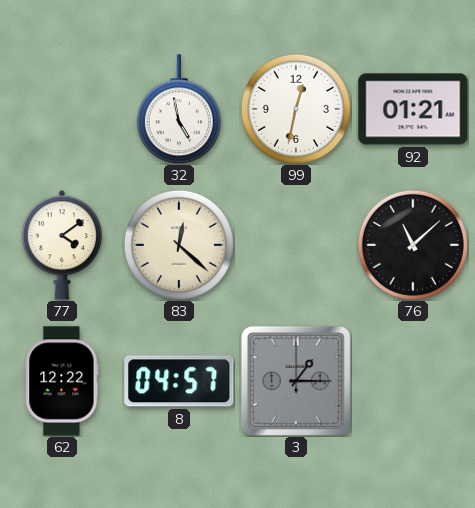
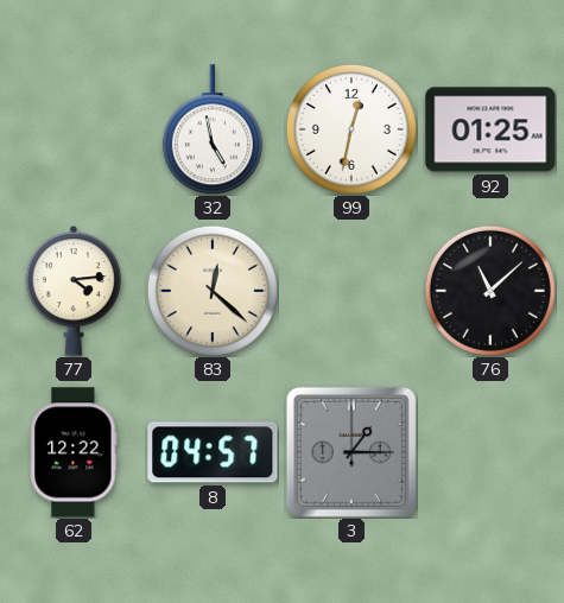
92: 01:21 -> 01:25
77: 4:09 -> 4:14
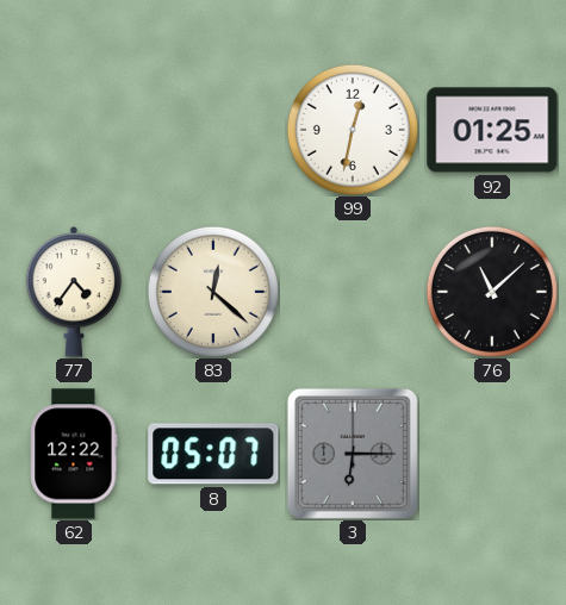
32: 4:58 -> none
77: 4:14 -> 4:36
8: 04:57 -> 05:07
3: 1:15 -> 6:15
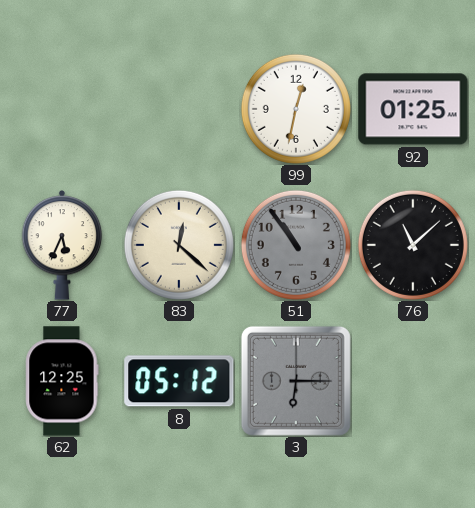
77: 4:36 -> 5:34
51: none -> 10:54
62: 12:22 -> 12:25
8: 05:07 -> 05:12
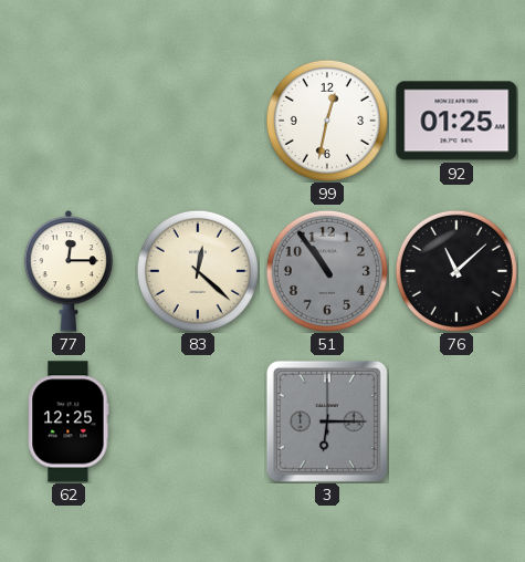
77: 5:34 -> 12:15
8: 05:12 -> none
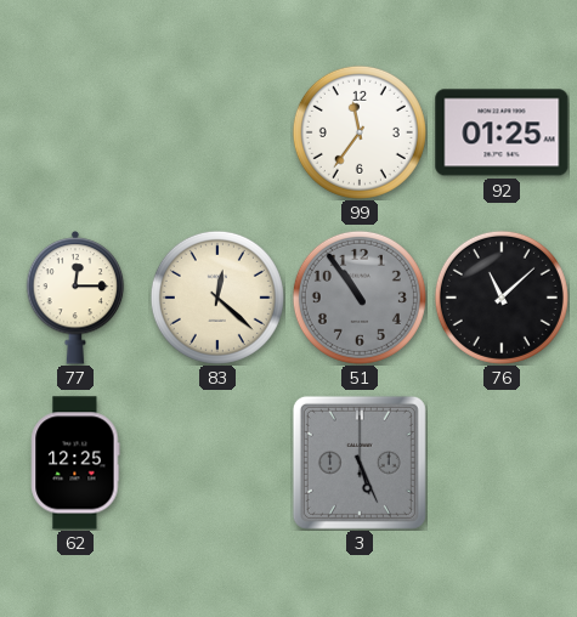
99: 12:32 -> 11:36
3: 6:15 -> 5:26
